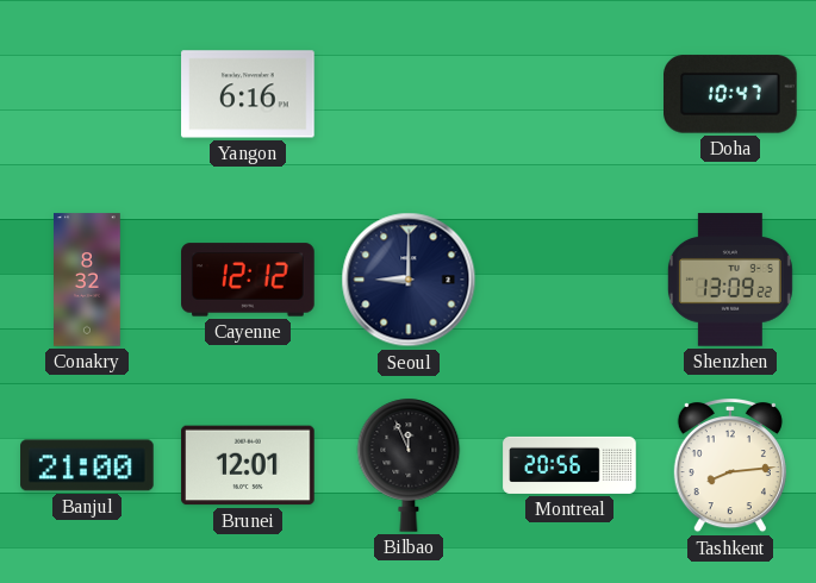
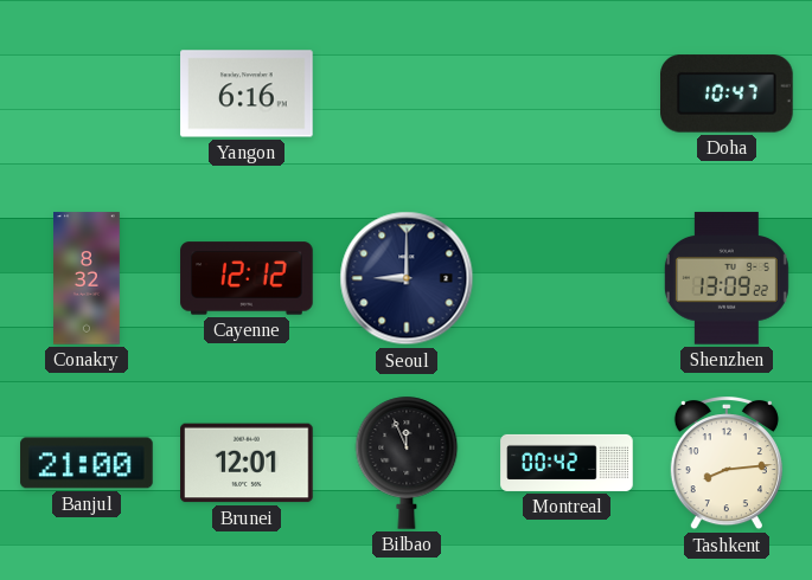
Montreal: 20:56 -> 00:42
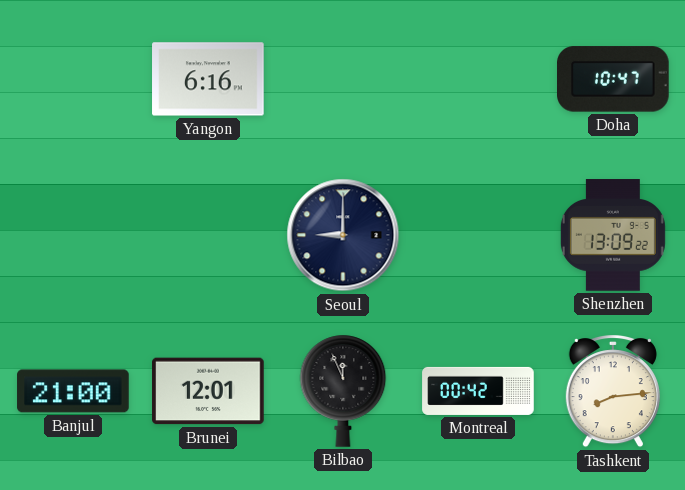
Conakry: 8:32 -> none
Cayenne: 12:12 -> none
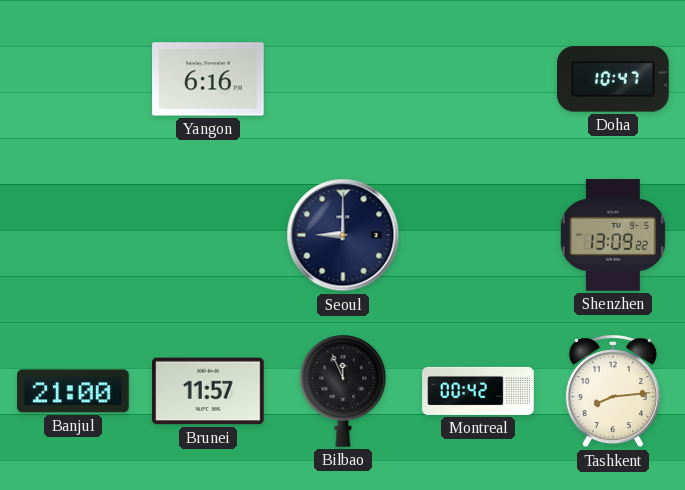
Brunei: 12:01 -> 11:57
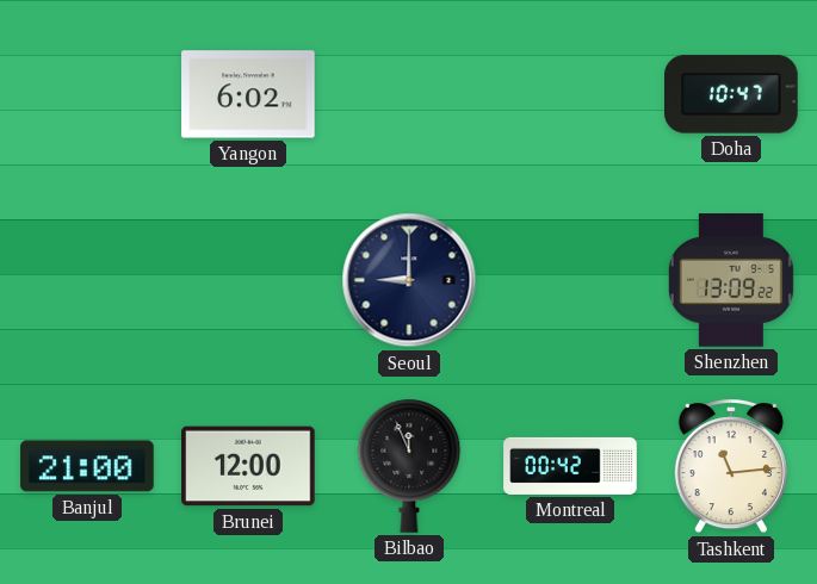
Yangon: 6:16 -> 6:02
Brunei: 11:57 -> 12:00
Tashkent: 8:14 -> 11:14
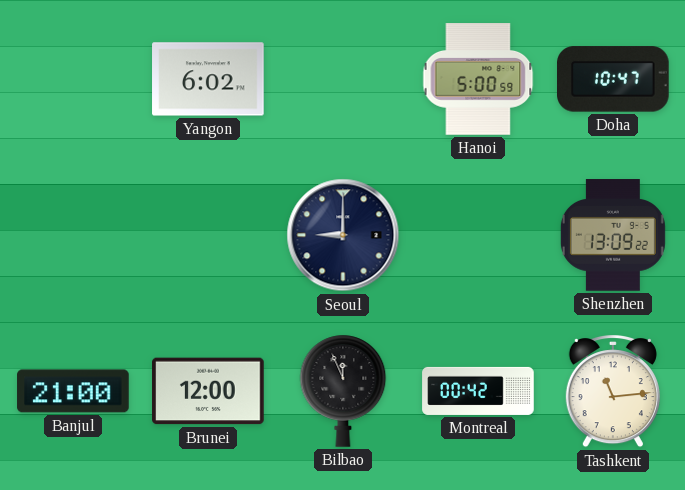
Hanoi: none -> 5:00
